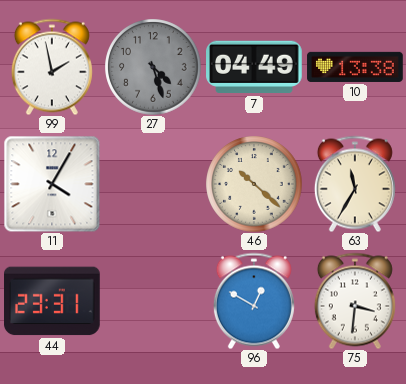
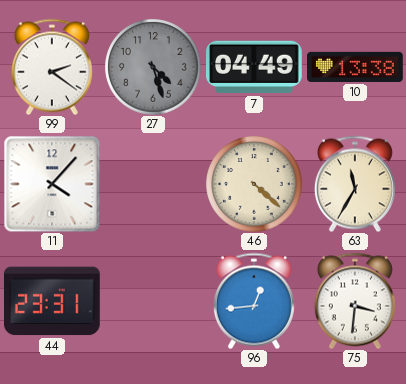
99: 1:58 -> 2:21
11: 4:05 -> 4:07
46: 10:22 -> 4:22
96: 12:50 -> 12:44
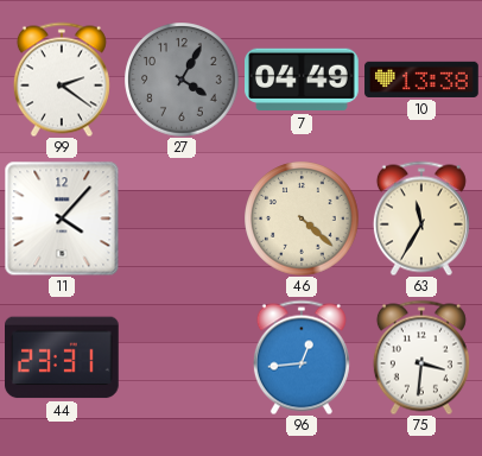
27: 4:27 -> 4:05
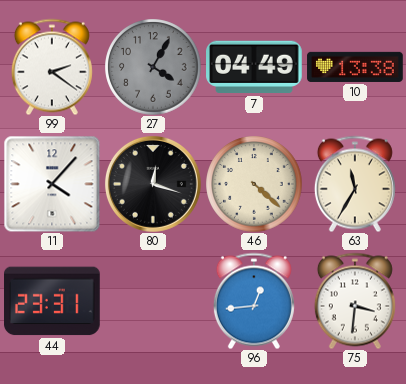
80: none -> 12:18
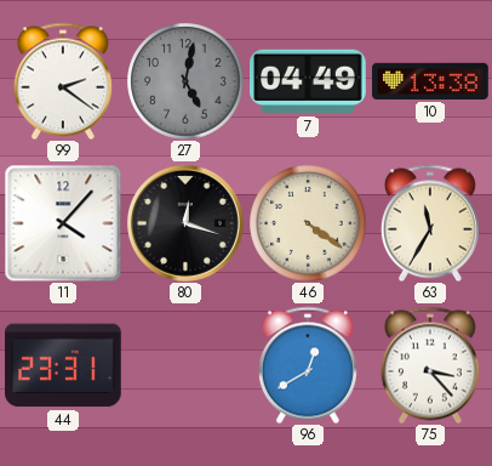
27: 4:05 -> 5:02
46: 4:22 -> 4:21
96: 12:44 -> 12:40
75: 3:31 -> 3:23
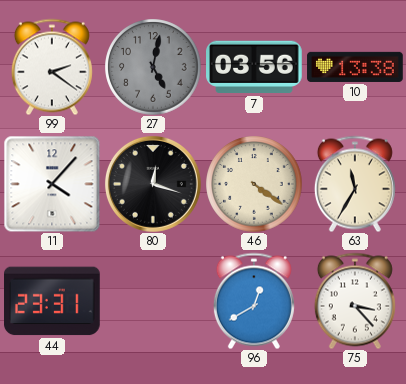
7: 04:49 -> 03:56
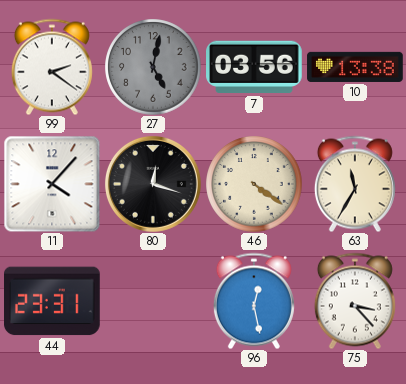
96: 12:40 -> 12:28
